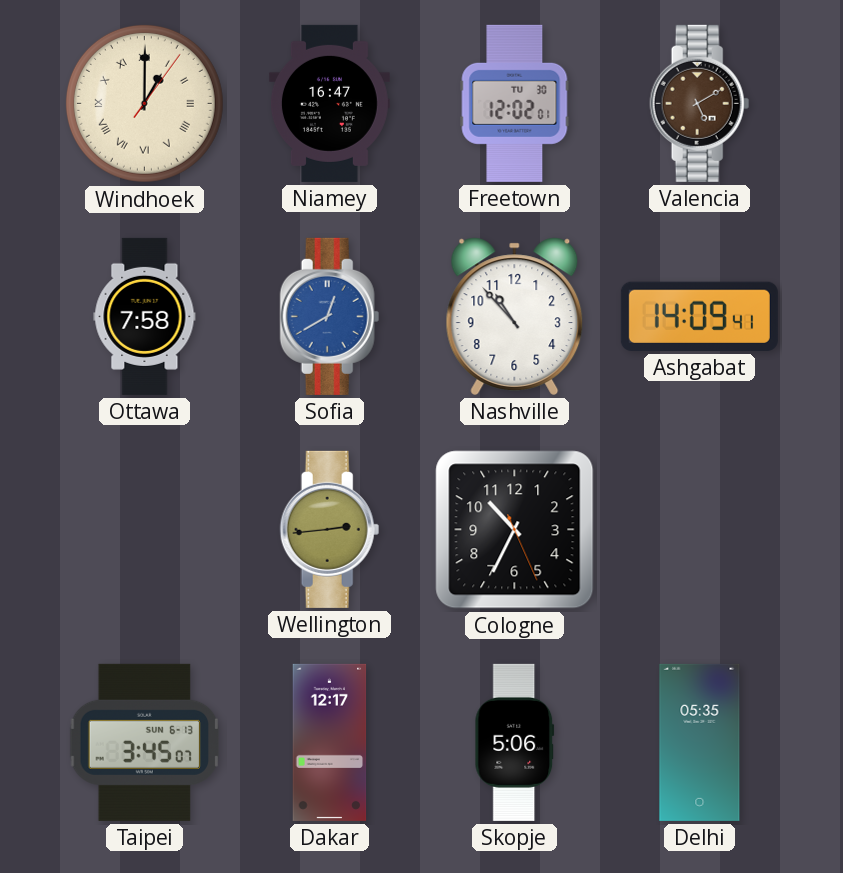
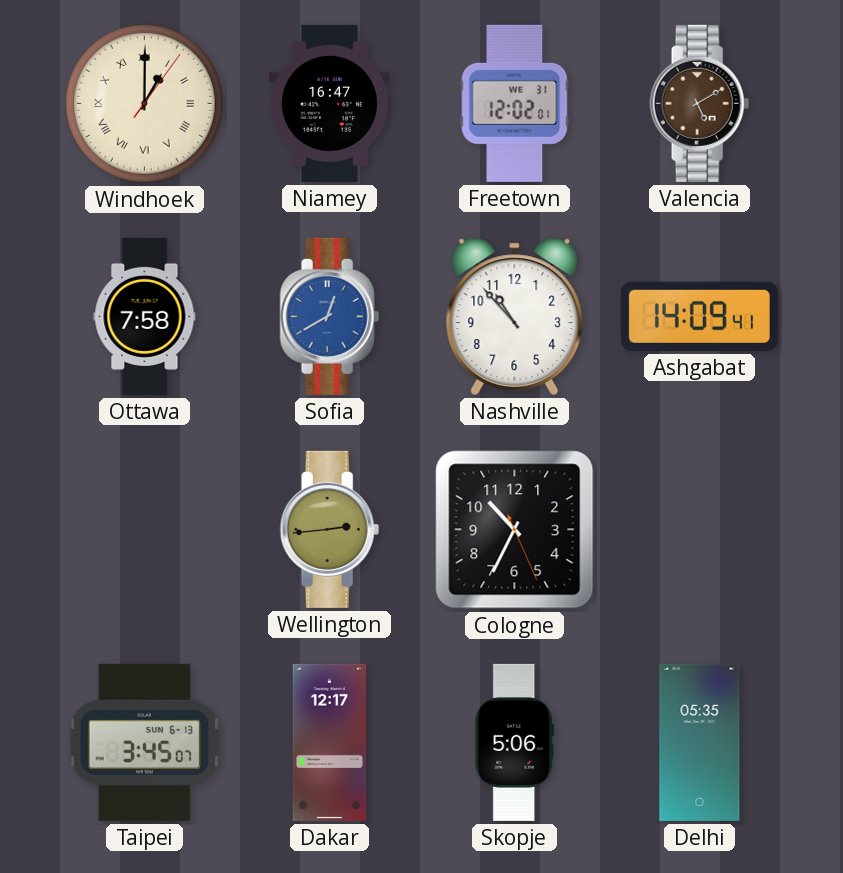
Freetown date: TU 30 -> WE 31
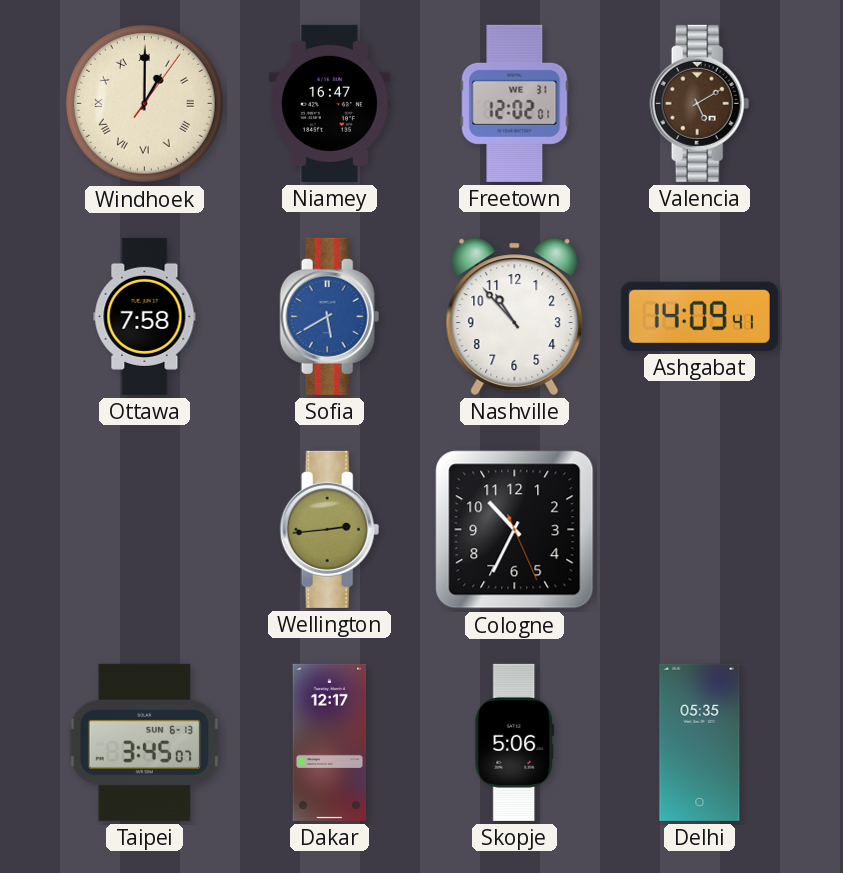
Sofia: 12:40 -> 5:40
